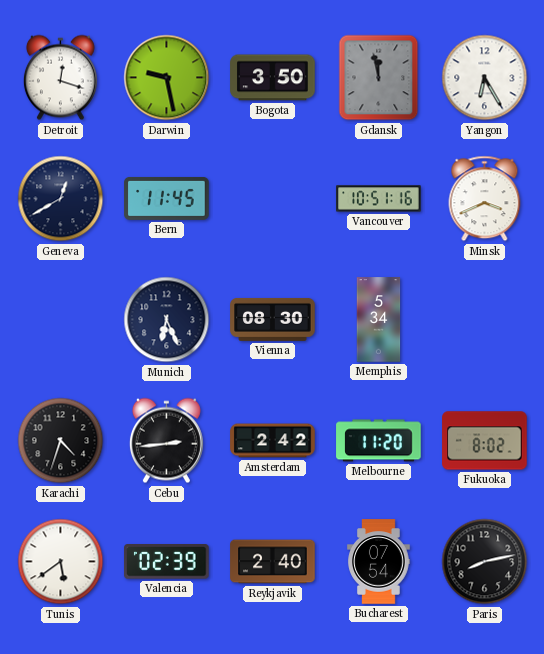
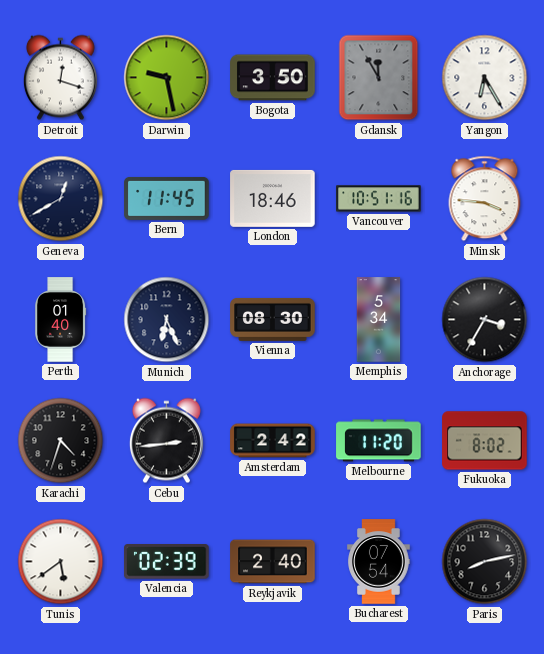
Gdansk: 11:58 -> 11:55
London: none -> 18:46
Minsk: 3:41 -> 3:46
Perth: none -> 01:40
Anchorage: none -> 3:35
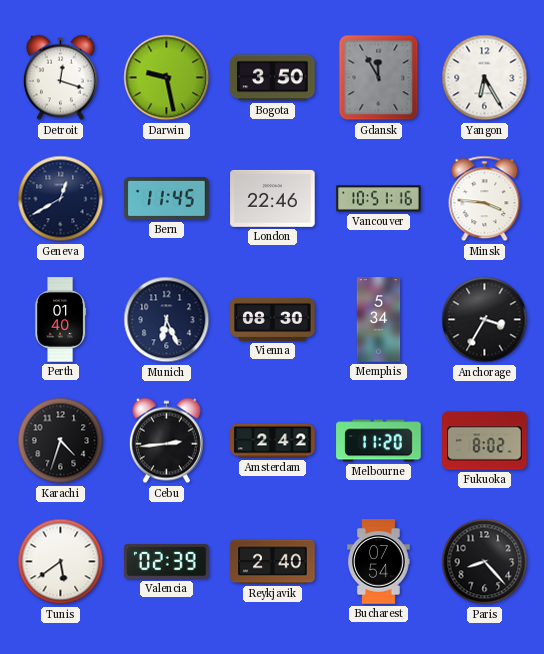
London: 18:46 -> 22:46
Paris: 8:13 -> 8:23
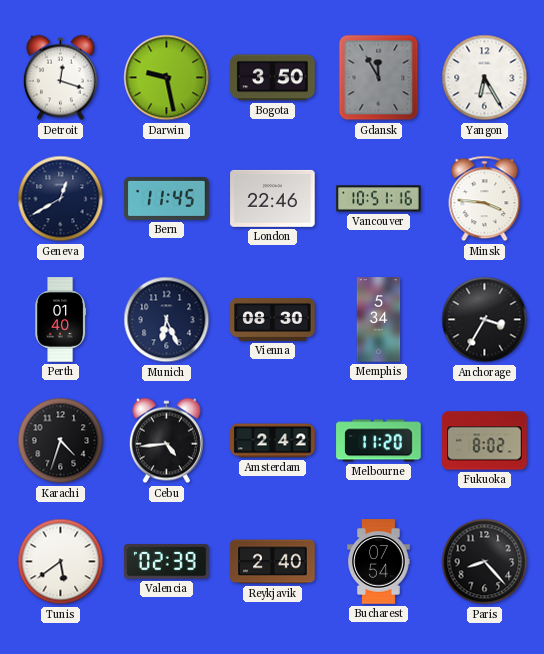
Cebu: 2:44 -> 4:44
